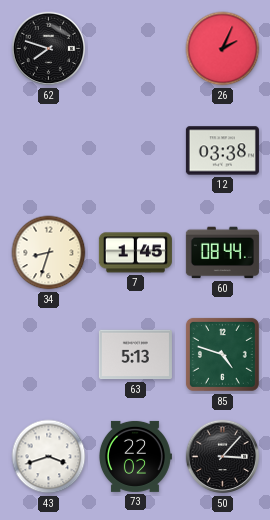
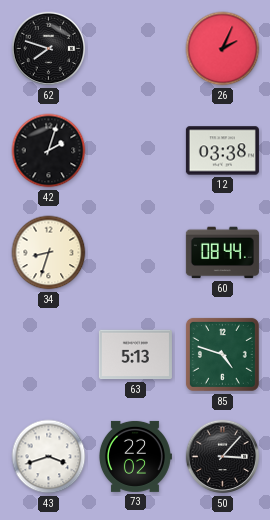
42: none -> 2:03
7: 1:45 -> none
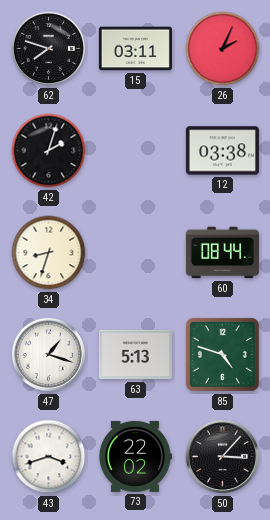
15: none -> 03:11
47: none -> 1:18
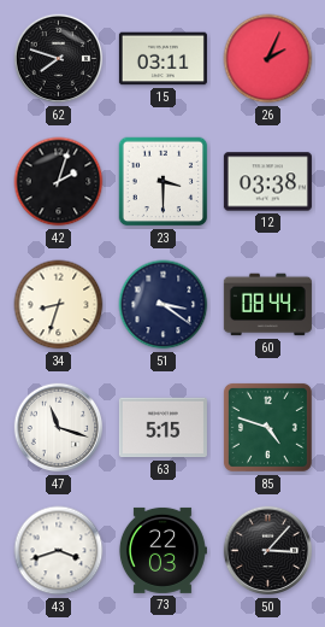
23: none -> 3:30
51: none -> 3:21
47: 1:18 -> 11:18
63: 5:13 -> 5:15
73: 22:02 -> 22:03
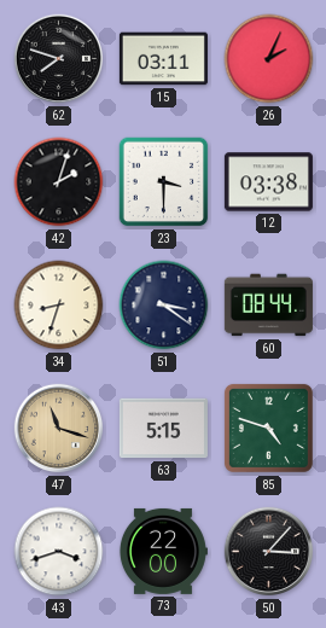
47 dial: white -> champagne
73: 22:03 -> 22:00
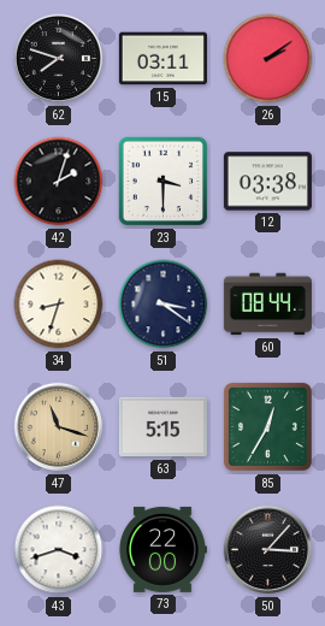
26: 2:04 -> 2:09
85: 4:48 -> 12:35
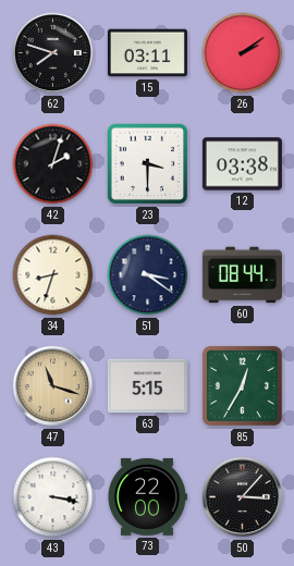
43: 3:42 -> 3:17
